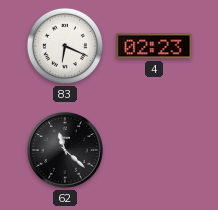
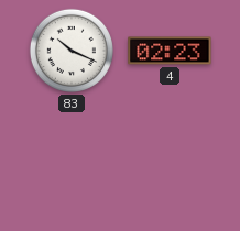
83: 6:19 -> 10:19
62: 11:22 -> none
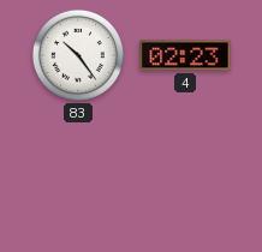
83: 10:19 -> 10:24
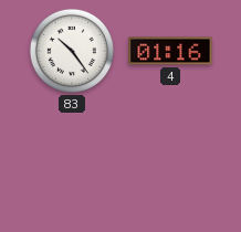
4: 02:23 -> 01:16
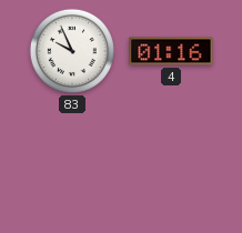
83: 10:24 -> 9:56
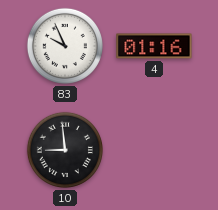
10: none -> 8:59
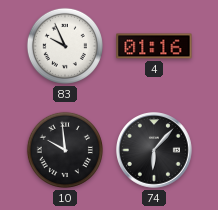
10: 8:59 -> 9:59
74: none -> 6:07
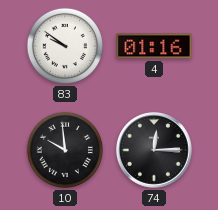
83: 9:56 -> 9:51
74: 6:07 -> 12:15
